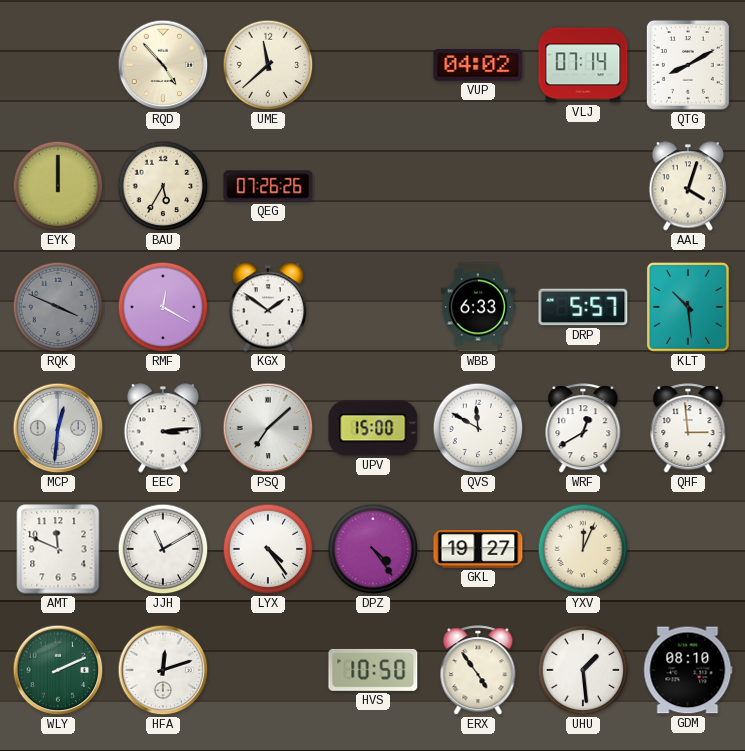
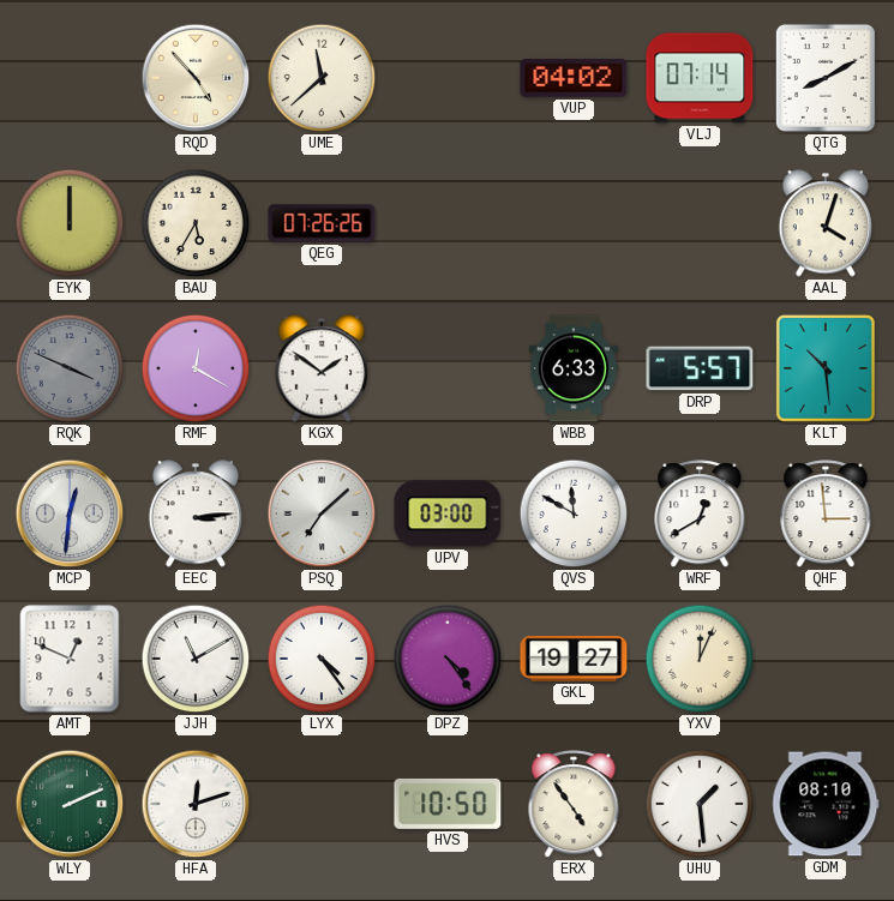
UPV: 15:00 -> 03:00
AMT: 11:49 -> 12:49
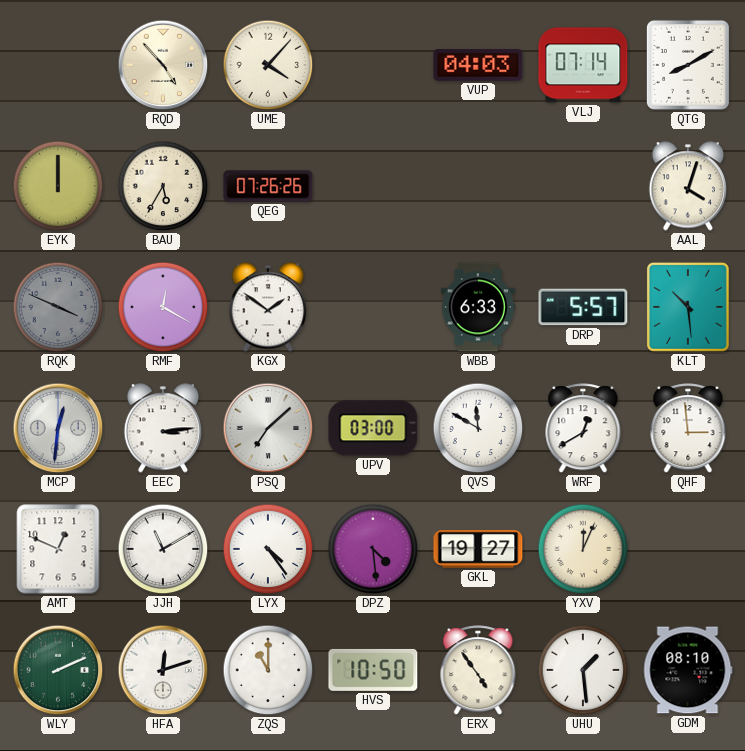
UME: 11:38 -> 4:07
VUP: 04:02 -> 04:03
DPZ: 4:24 -> 4:29
ZQS: none -> 11:00
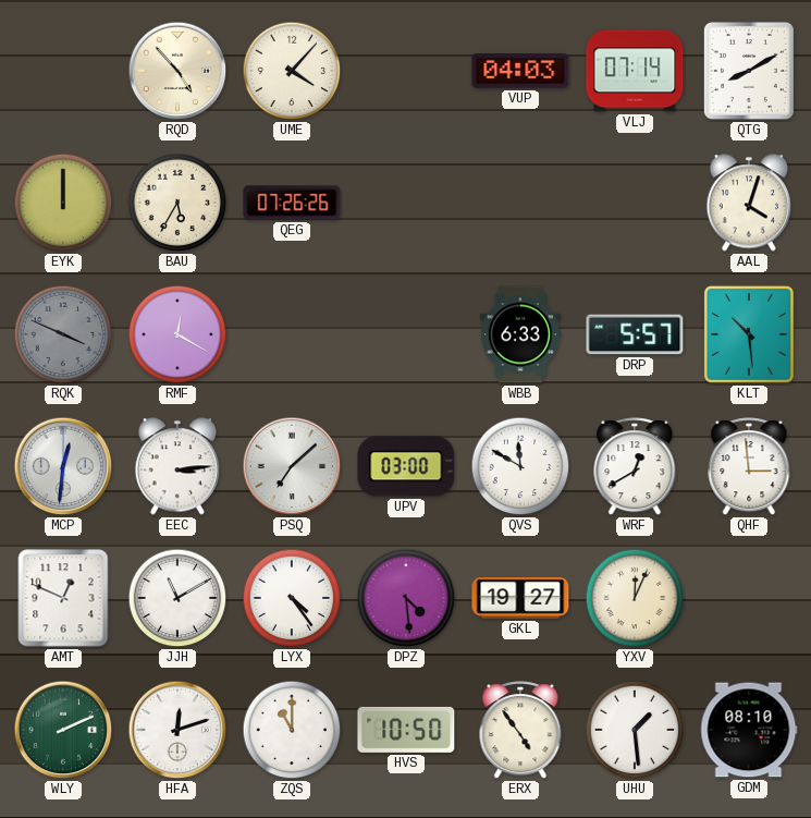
KGX: 1:51 -> none
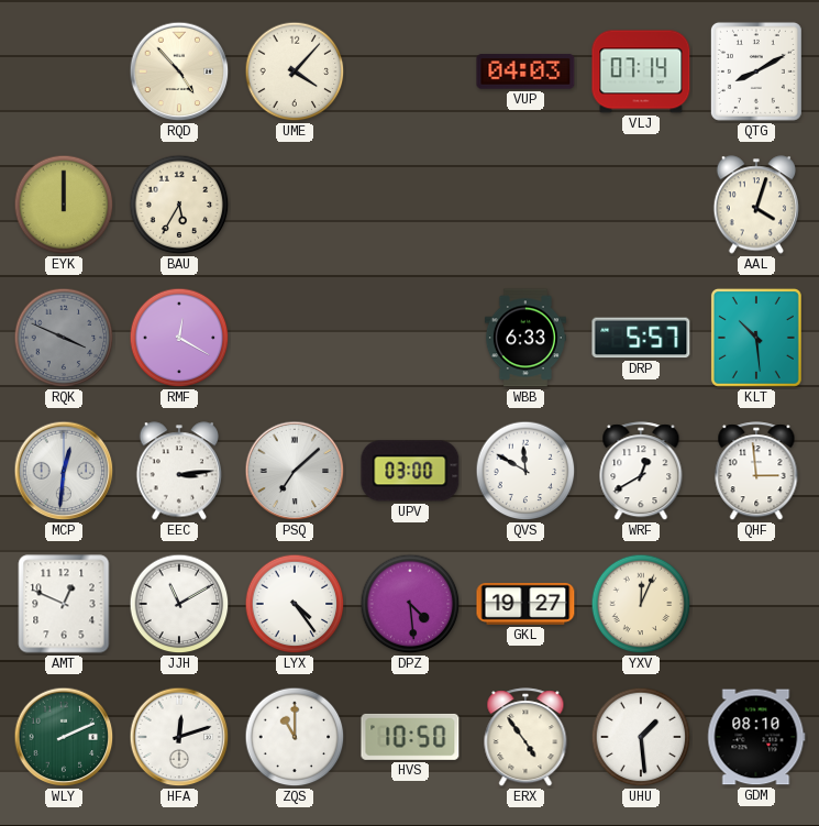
QEG: 07:26 -> none
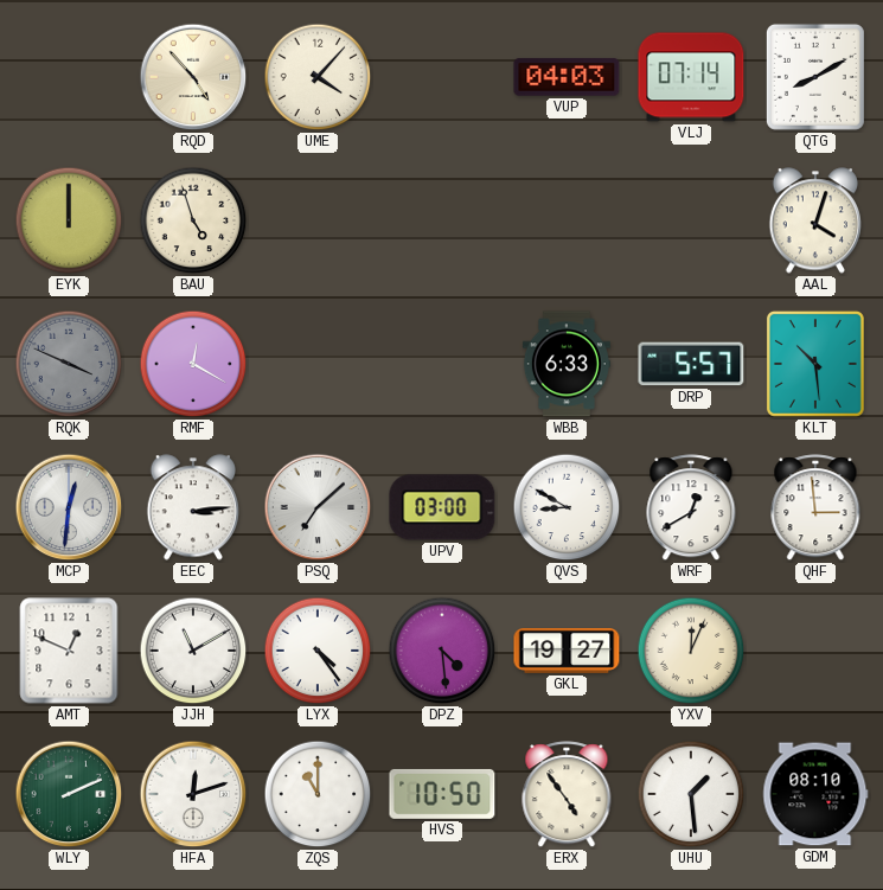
BAU: 5:35 -> 4:57
QVS: 11:50 -> 8:50
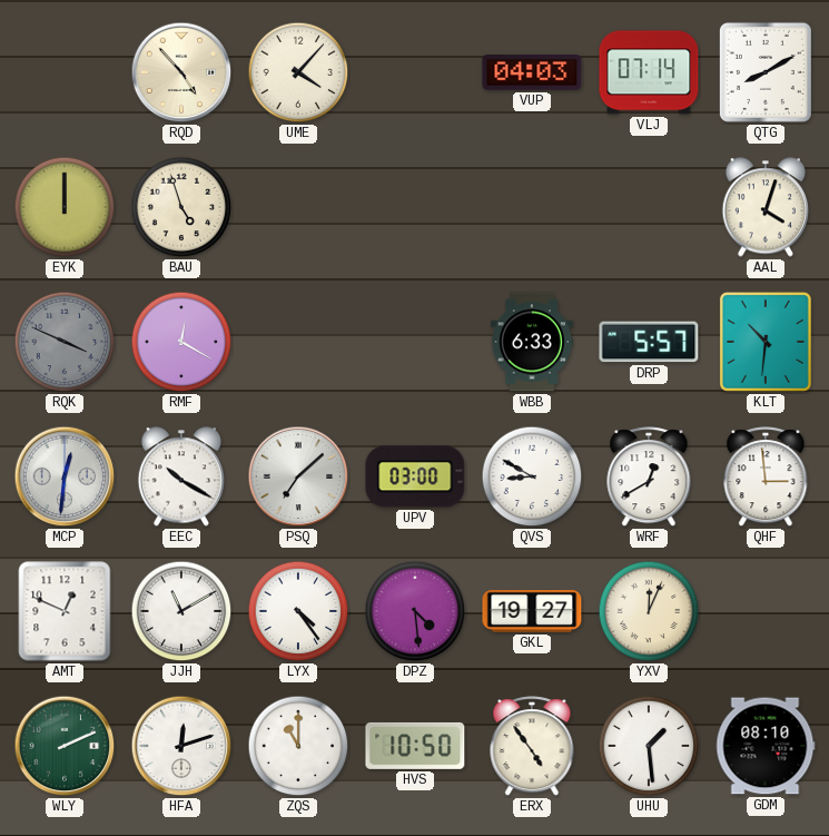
KLT: 10:29 -> 10:31
EEC: 3:14 -> 10:20
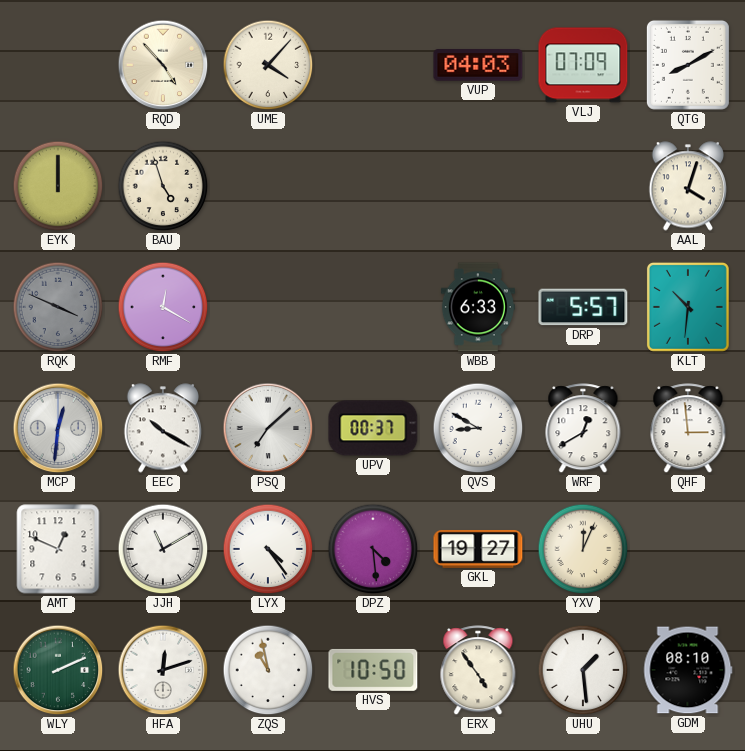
VLJ: 07:14 -> 07:09
UPV: 03:00 -> 00:37
ZQS: 11:00 -> 10:58
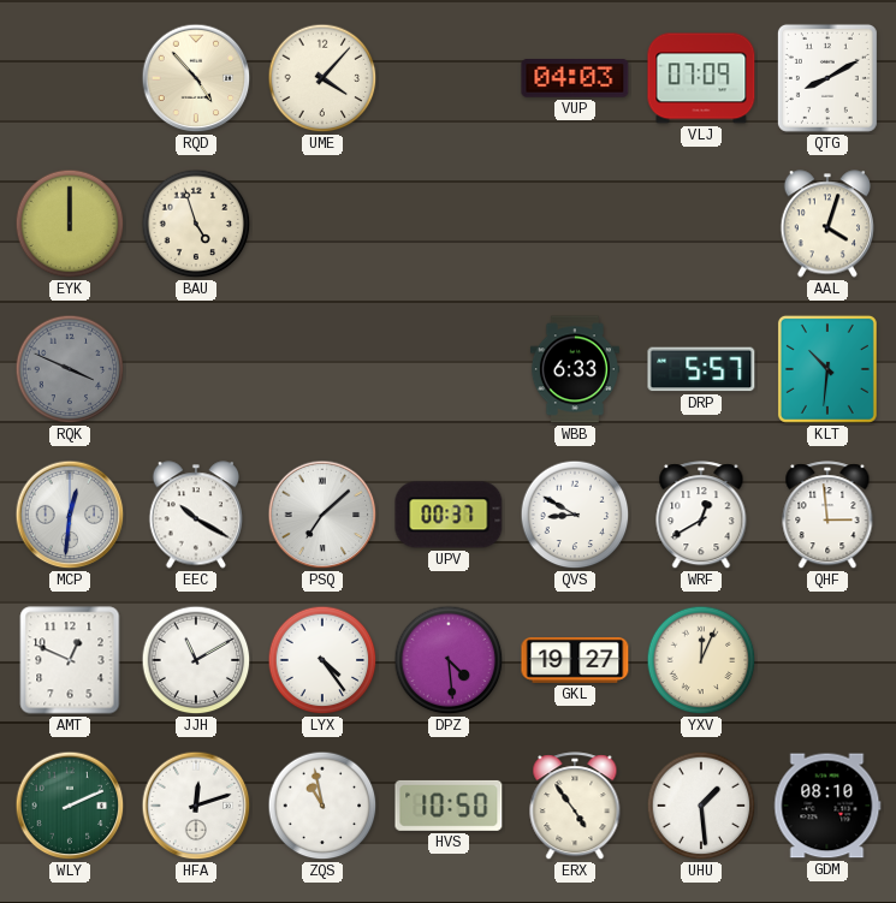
RMF: 12:20 -> none
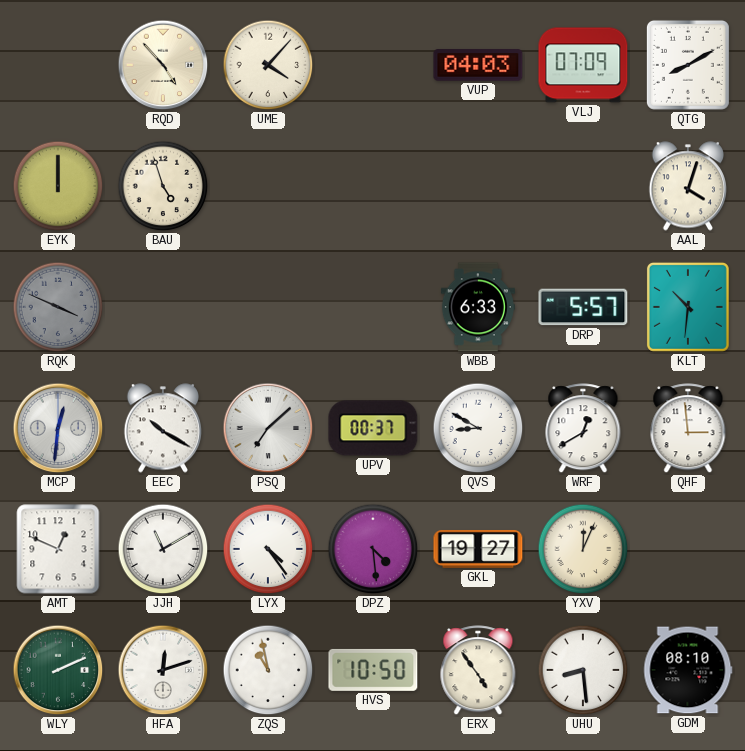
UHU: 1:29 -> 8:29
